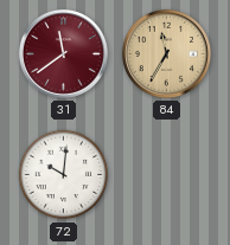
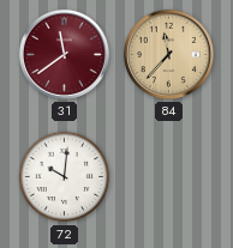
84: 11:35 -> 11:37
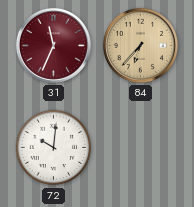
31: 11:39 -> 11:34
84: 11:37 -> 6:37
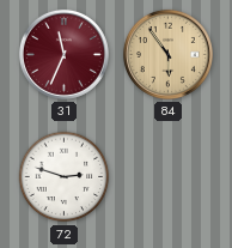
84: 6:37 -> 5:54
72: 10:01 -> 2:48
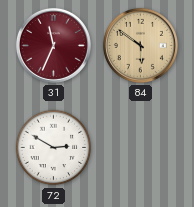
84: 5:54 -> 5:51
72: 2:48 -> 2:50
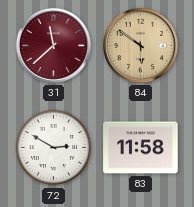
31: 11:34 -> 11:38
83: none -> 11:58
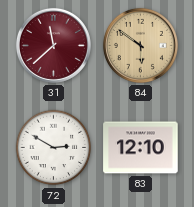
83: 11:58 -> 12:10
